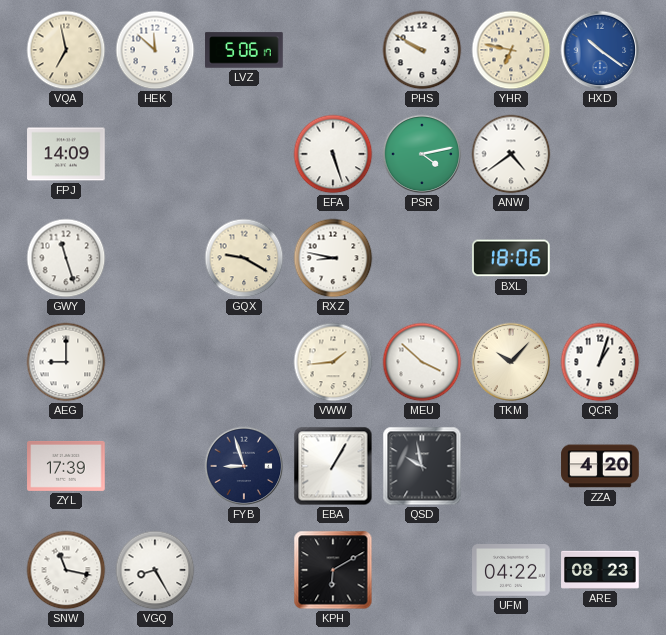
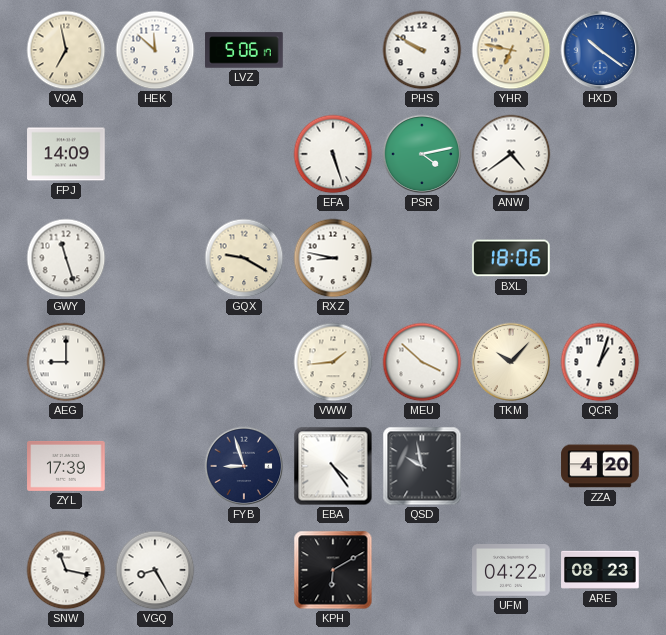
EBA: 1:05 -> 4:24
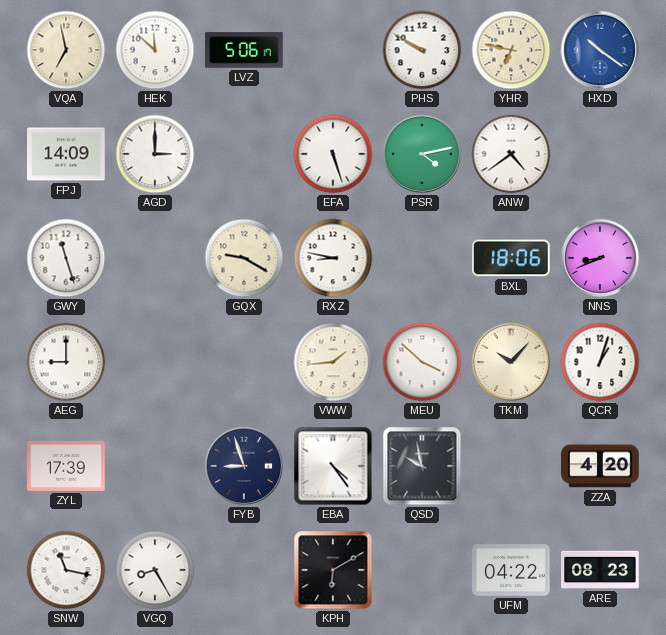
AGD: none -> 3:00
NNS: none -> 8:41
